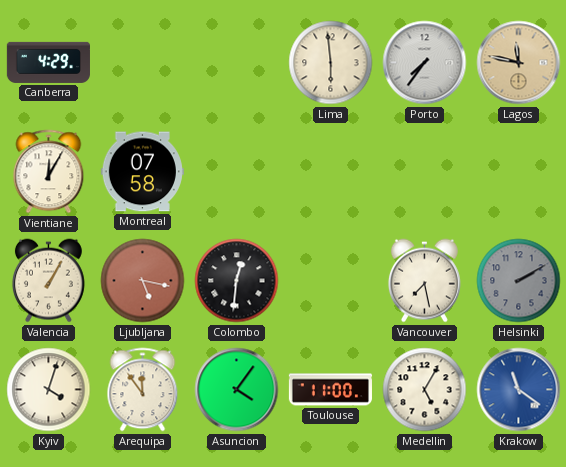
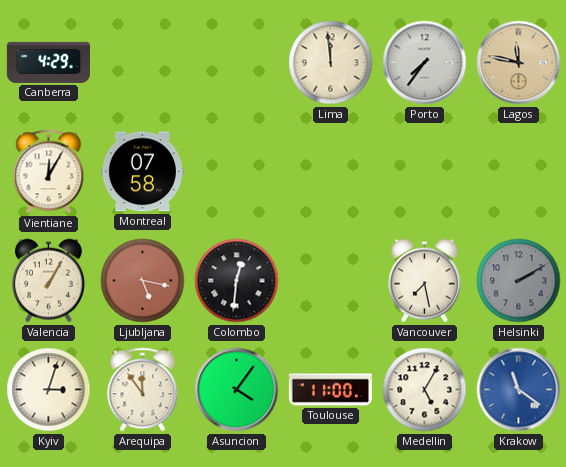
Lima: 5:59 -> 11:59
Kyiv: 4:03 -> 3:03
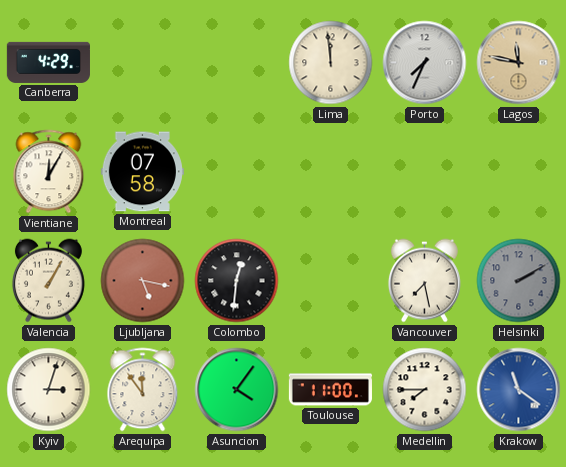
Porto: 7:36 -> 7:34
Medellin: 5:05 -> 7:45
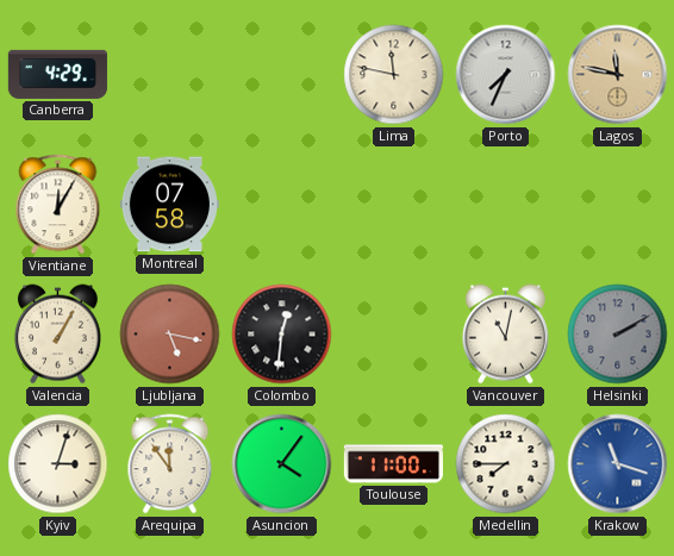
Lima: 11:59 -> 11:47
Vancouver: 7:28 -> 11:02
Krakow: 11:21 -> 11:18
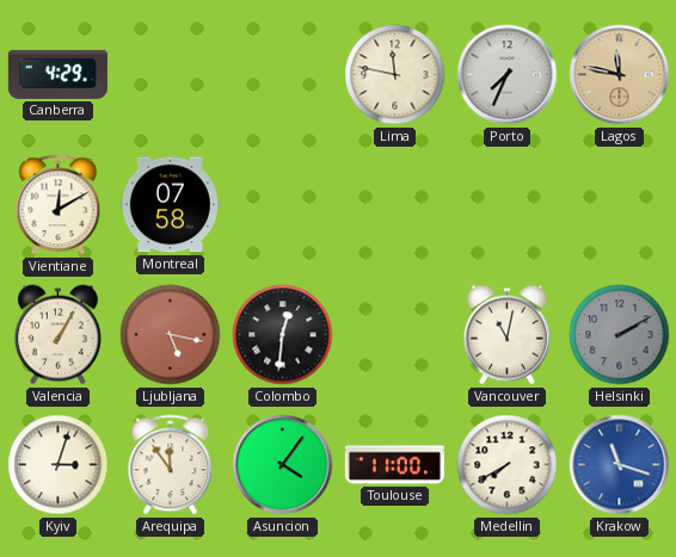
Vientiane: 12:05 -> 12:10
Medellin: 7:45 -> 7:40
